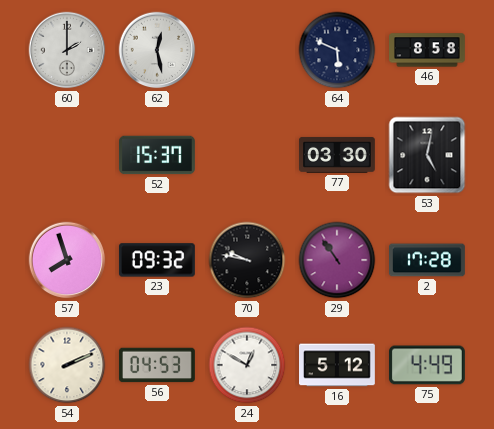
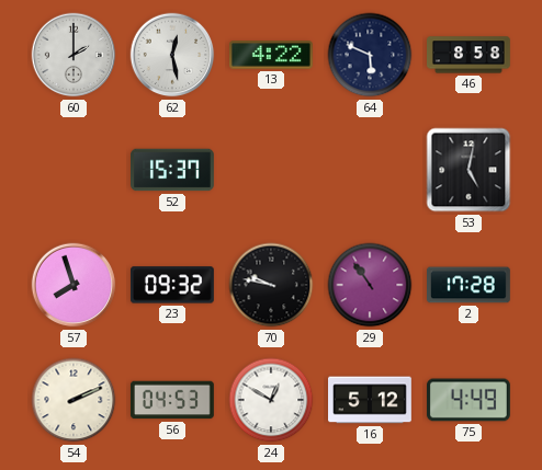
13: none -> 4:22
77: 03:30 -> none
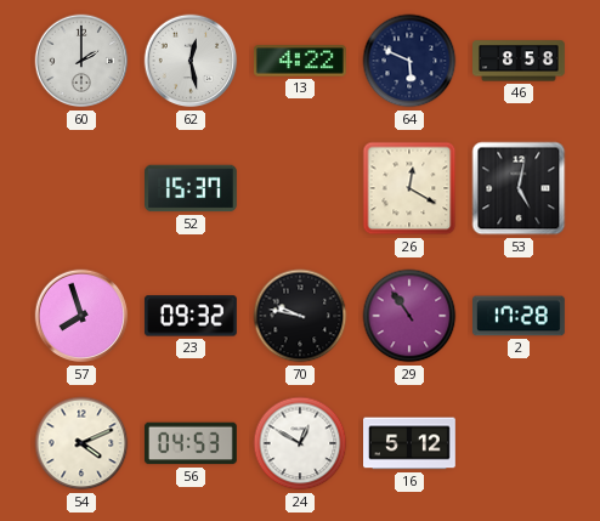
26: none -> 12:20
54: 2:11 -> 4:11
75: 4:49 -> none
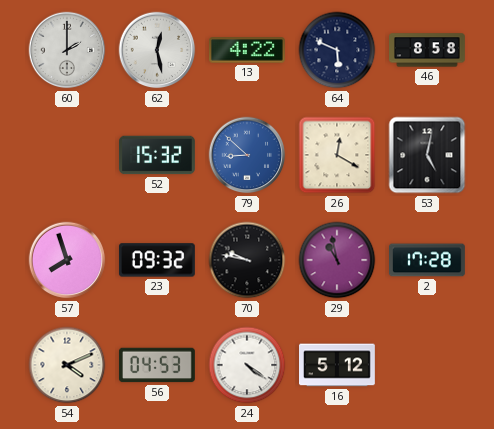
52: 15:37 -> 15:32
79: none -> 8:52
29: 10:54 -> 10:58
24: 12:50 -> 4:21
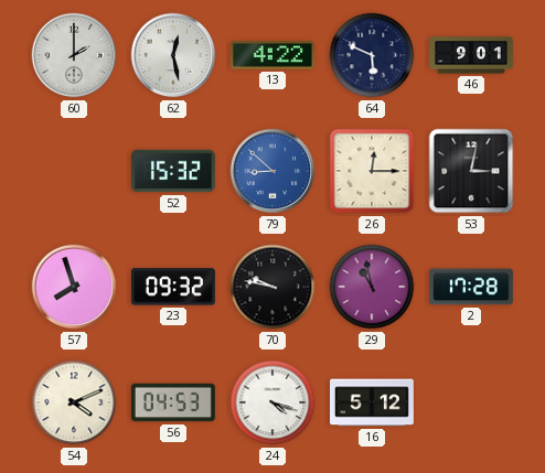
46: 8:58 -> 9:01
26: 12:20 -> 12:15
53: 5:02 -> 3:02
24: 4:21 -> 4:18
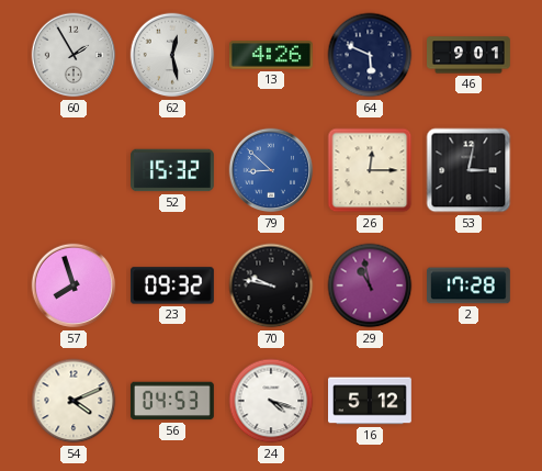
60: 2:00 -> 1:55
13: 4:22 -> 4:26
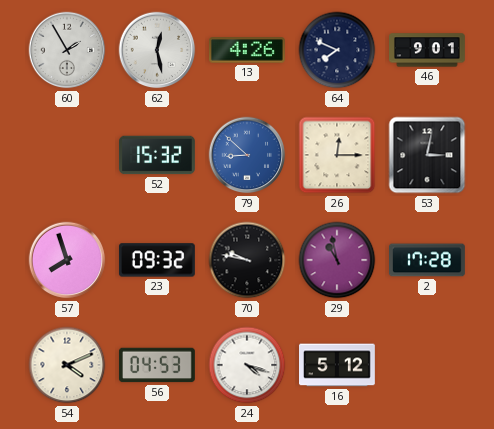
64: 5:49 -> 7:49
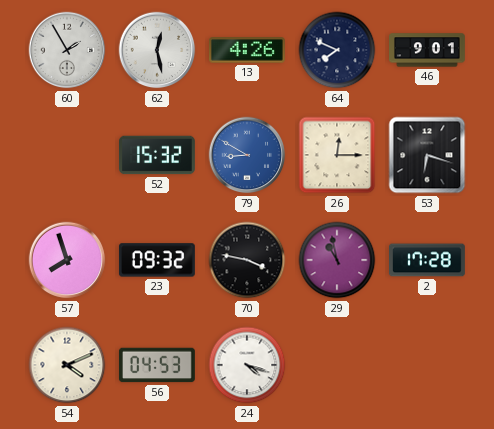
79: 8:52 -> 8:50
53: 3:02 -> 6:18
70: 9:47 -> 3:47
16: 5:12 -> none
